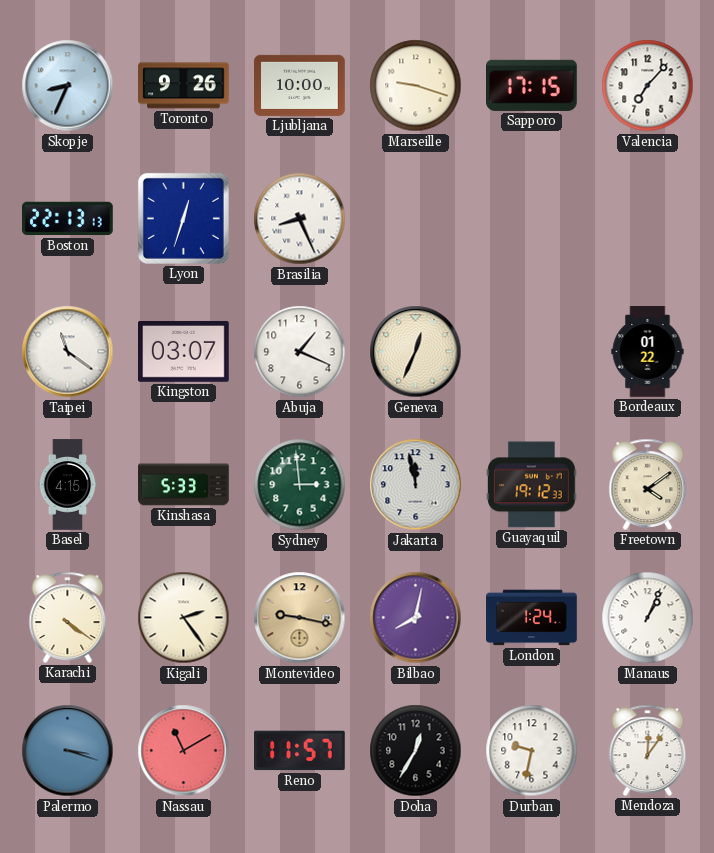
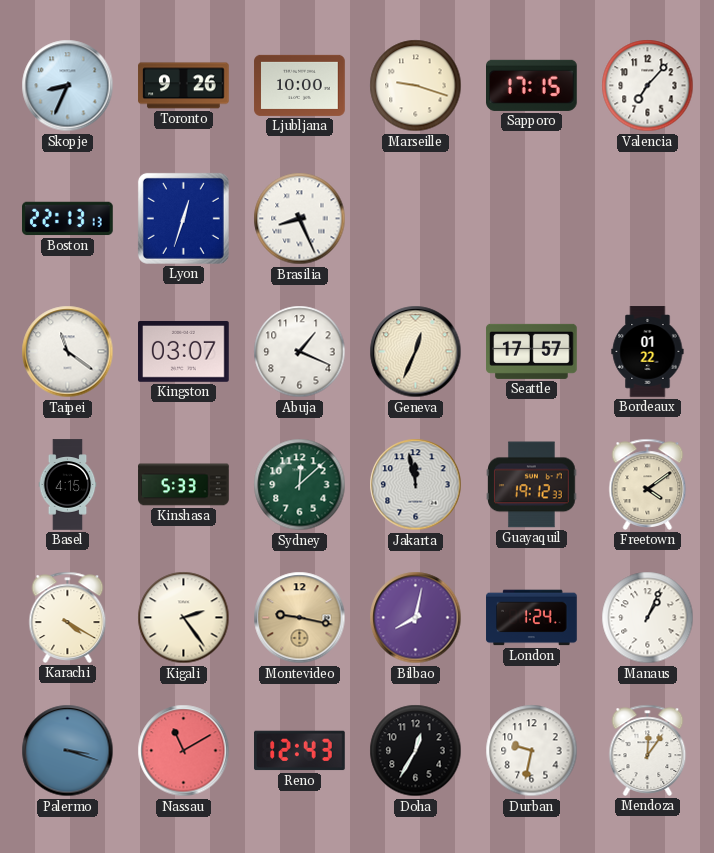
Seattle: none -> 17:57
Sydney: 2:59 -> 12:08
Karachi: 4:21 -> 4:20
Reno: 11:57 -> 12:43
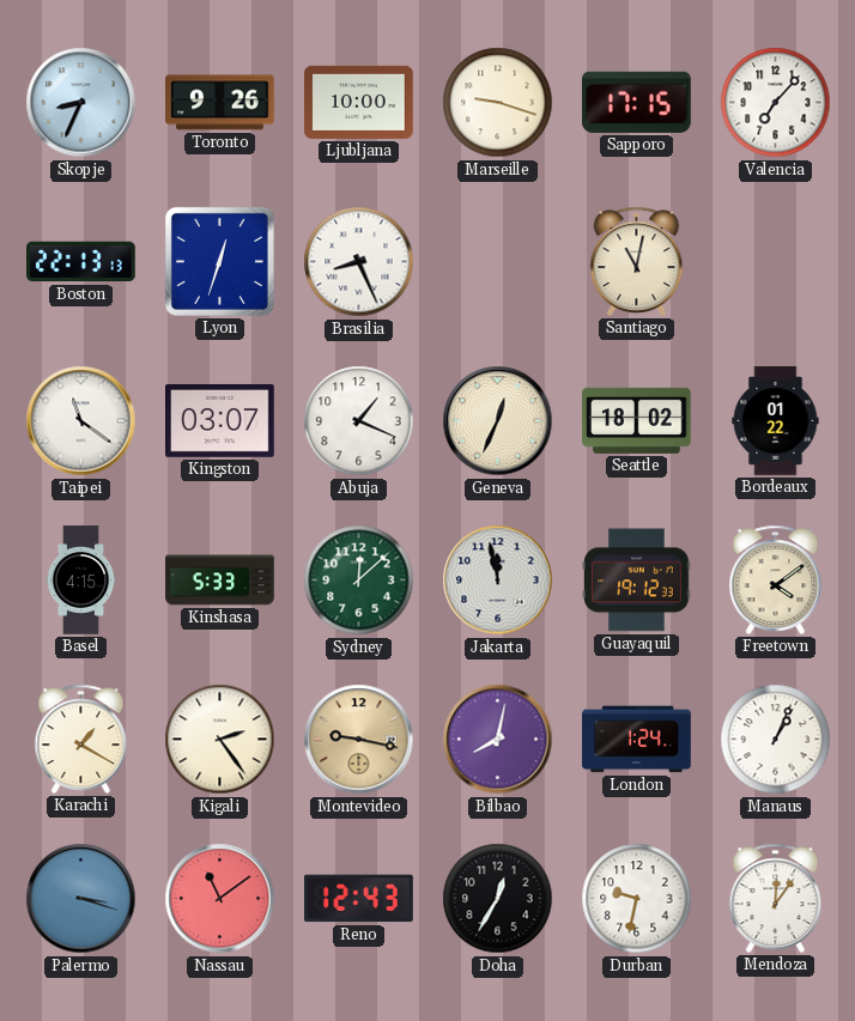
Santiago: none -> 11:02
Seattle: 17:57 -> 18:02
Karachi: 4:20 -> 1:20
Nassau: 11:10 -> 11:09
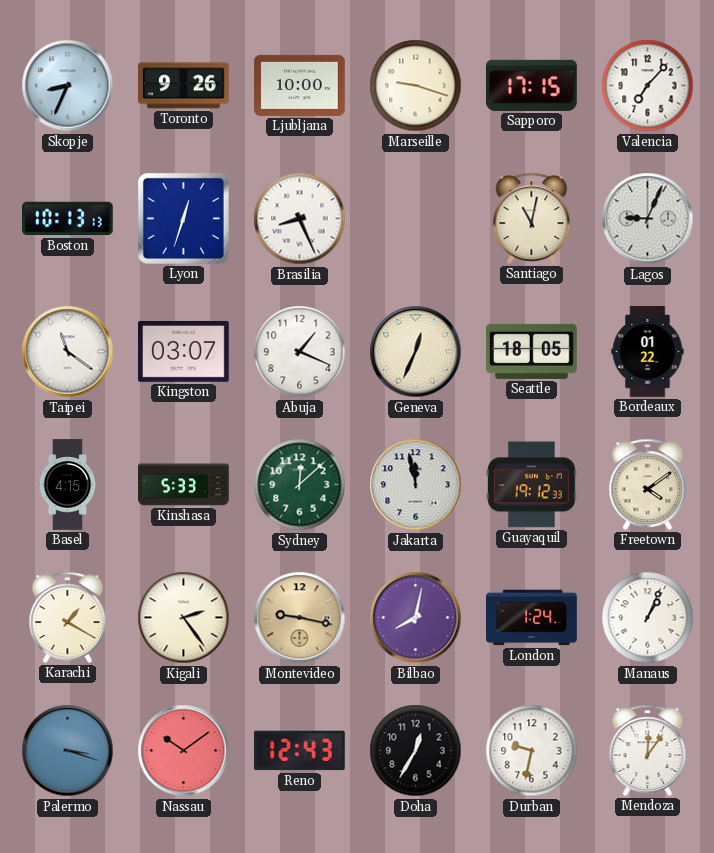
Boston: 22:13 -> 10:13
Lagos: none -> 9:04
Seattle: 18:02 -> 18:05
Nassau: 11:09 -> 10:09
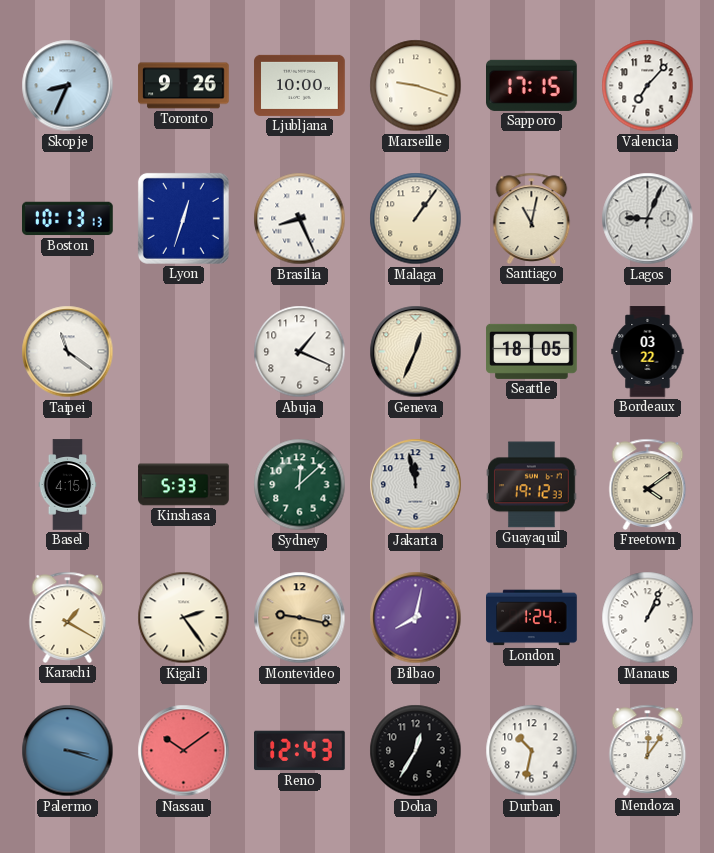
Malaga: none -> 1:06
Kingston: 03:07 -> none
Bordeaux: 01:22 -> 03:22
Durban: 9:32 -> 10:32
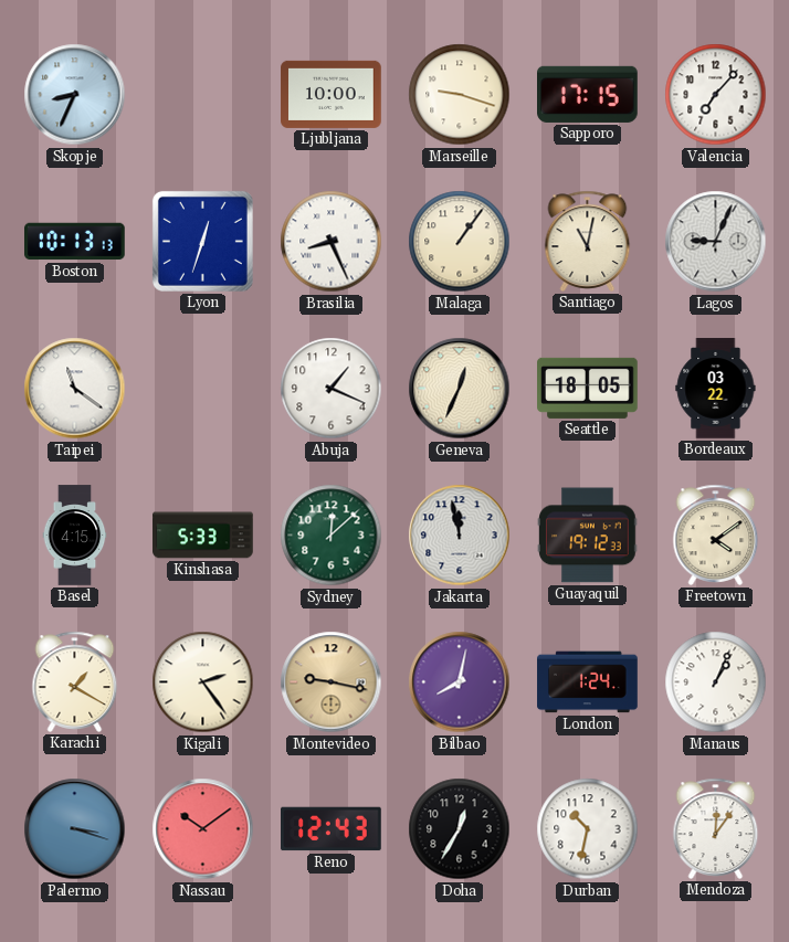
Toronto: 9:26 -> none
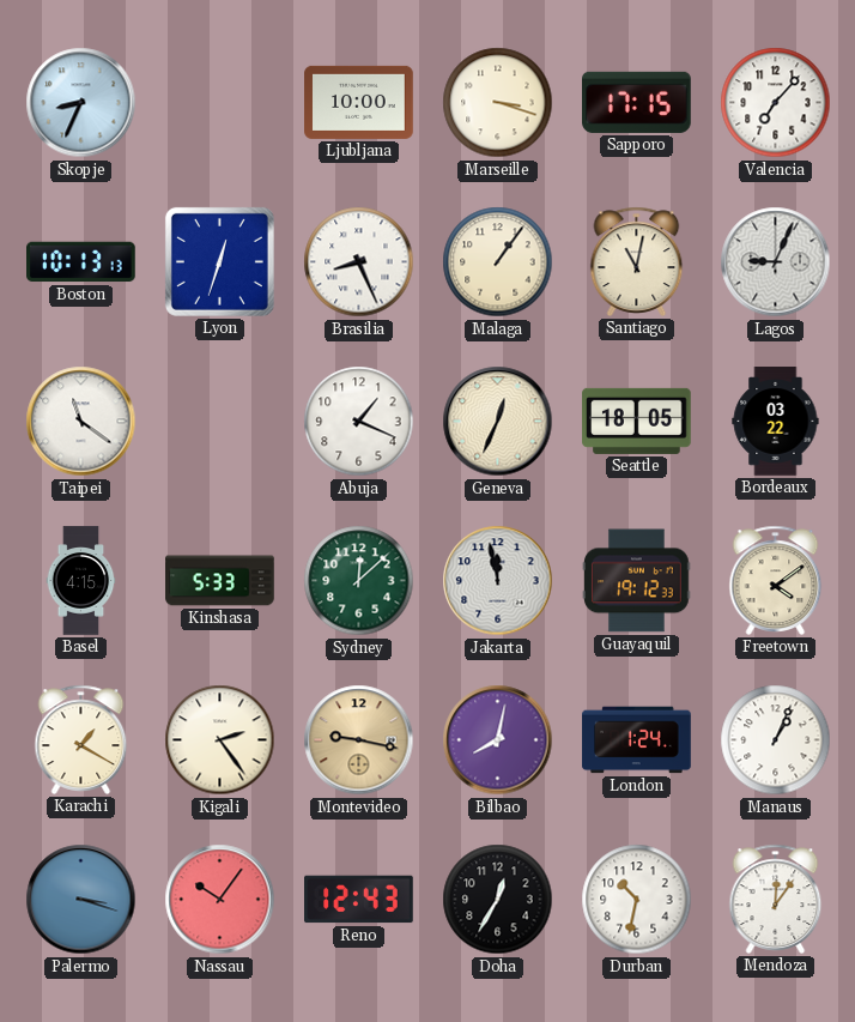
Marseille: 9:18 -> 3:18
Nassau: 10:09 -> 10:06
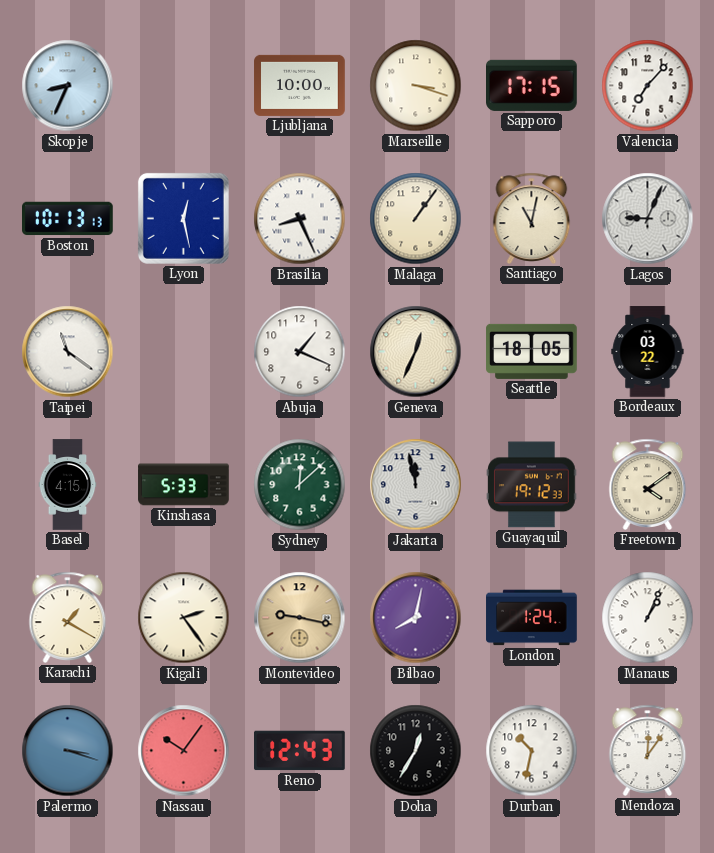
Lyon: 12:33 -> 12:28
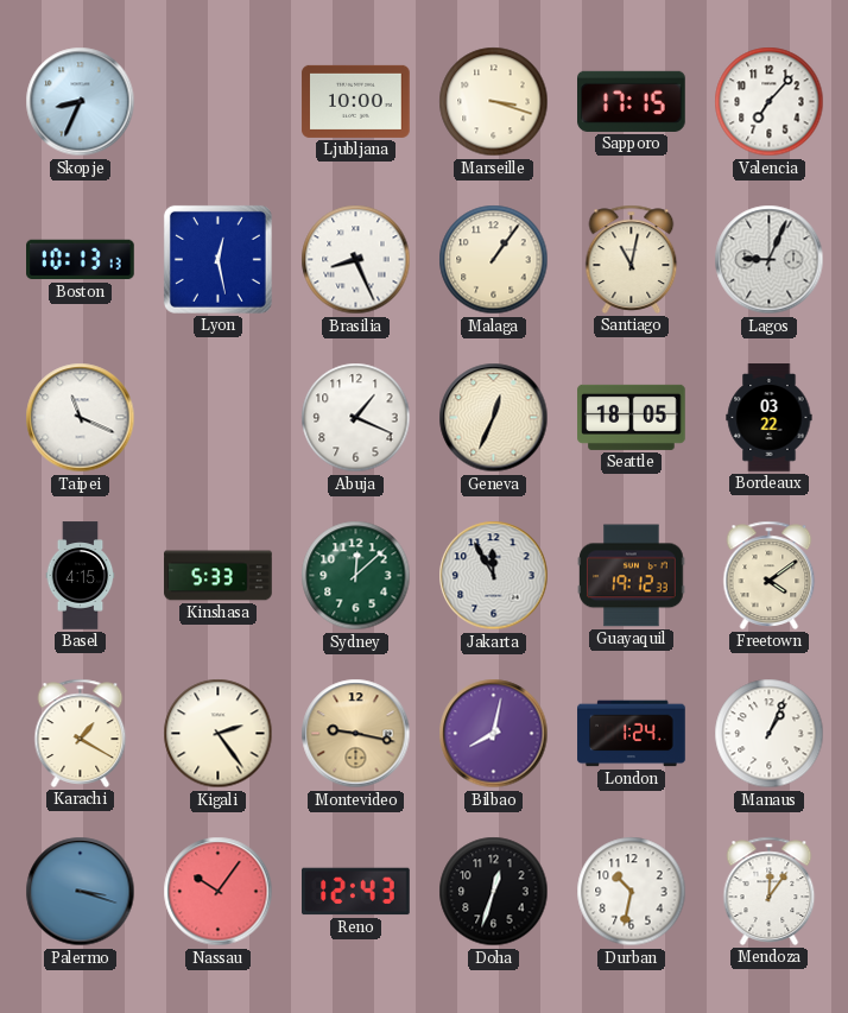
Taipei: 11:21 -> 11:19
Jakarta: 11:58 -> 11:55
Doha: 12:35 -> 12:33
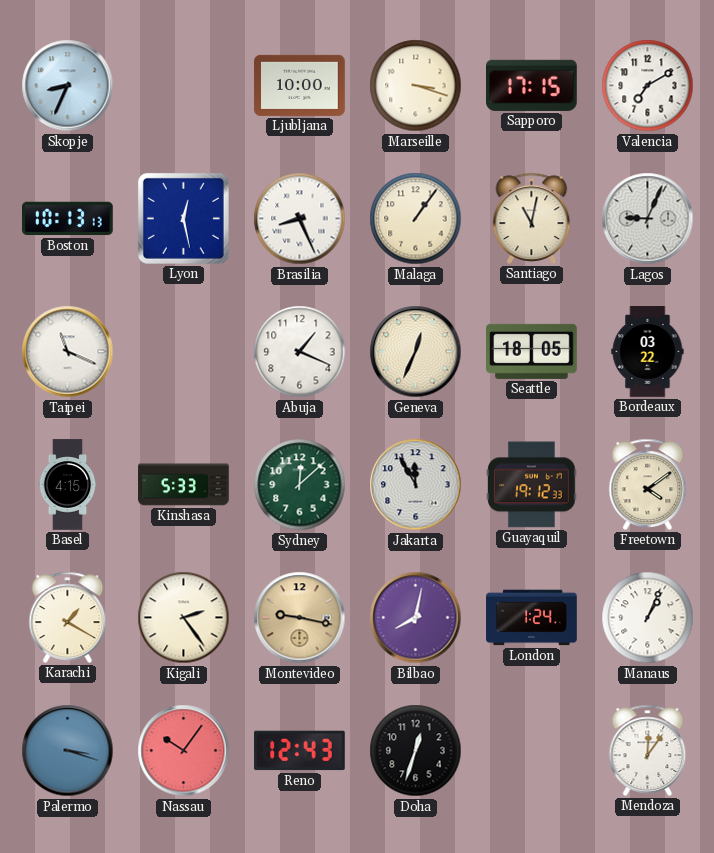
Valencia: 7:07 -> 7:10
Durban: 10:32 -> none
